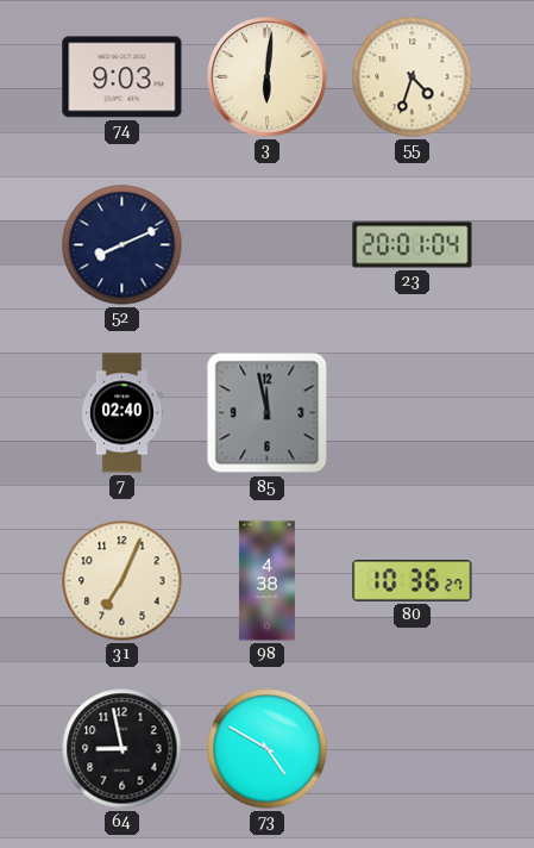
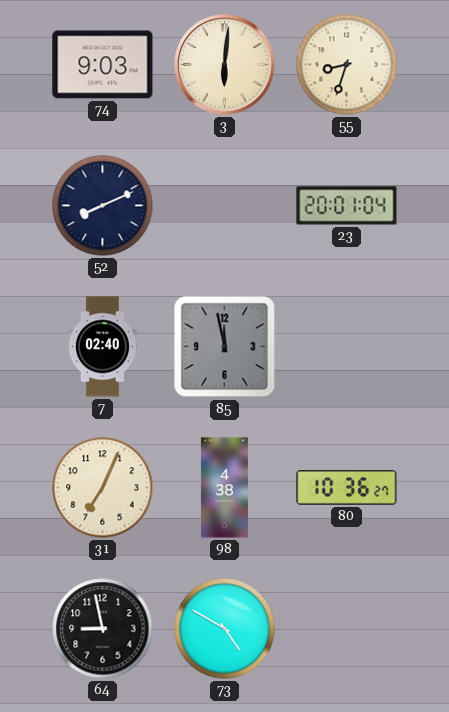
55: 4:33 -> 8:33
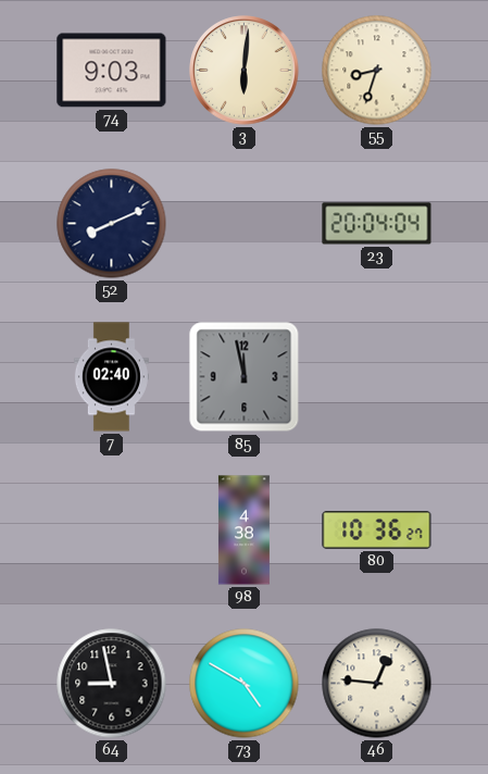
23: 20:01 -> 20:04
31: 7:04 -> none
46: none -> 12:46
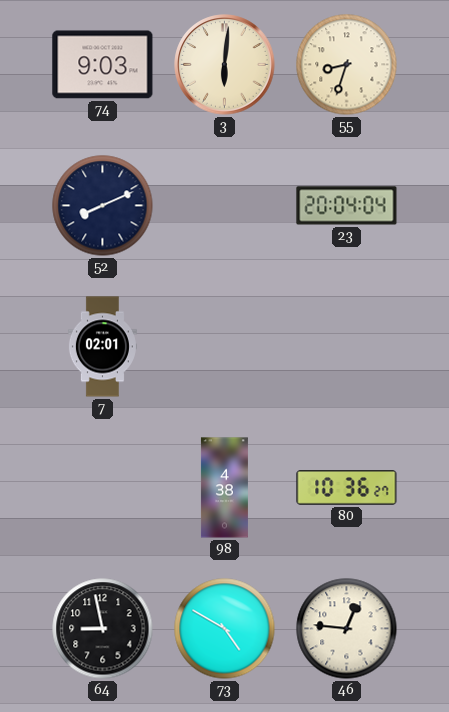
7: 02:40 -> 02:01
85: 11:58 -> none
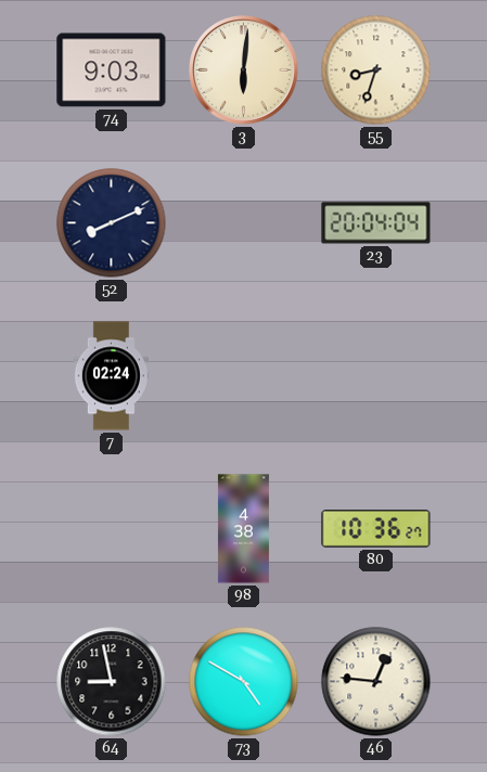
7: 02:01 -> 02:24
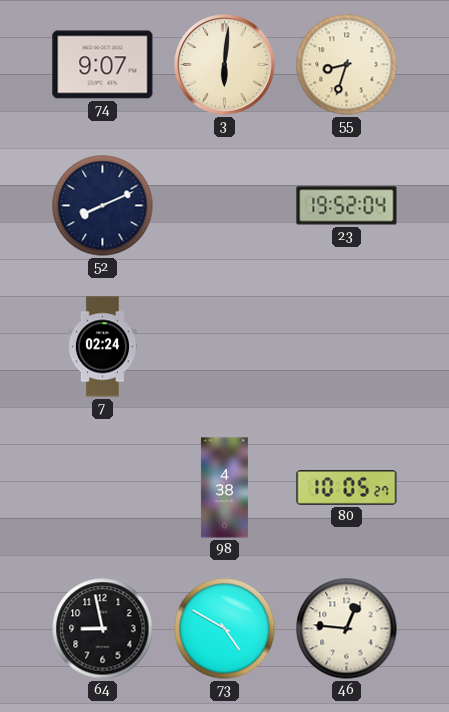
74: 9:03 -> 9:07
23: 20:04 -> 19:52
80: 10:36 -> 10:05
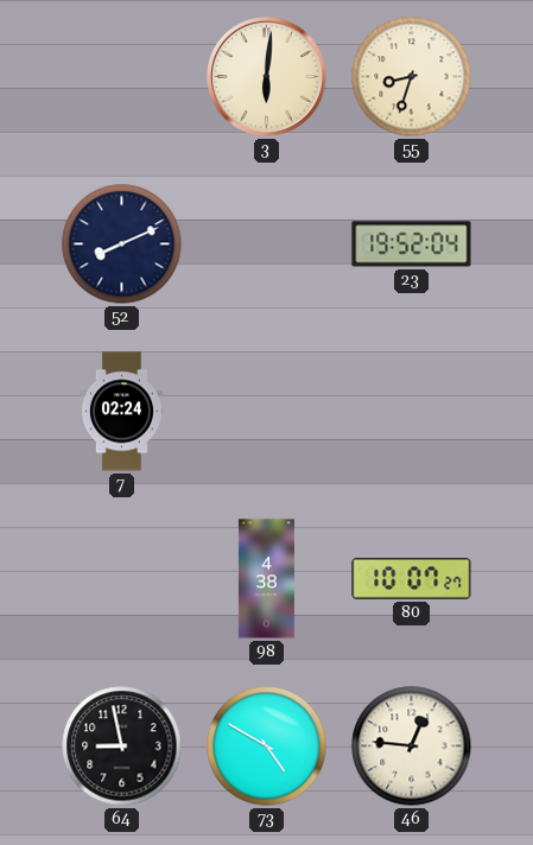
74: 9:07 -> none
80: 10:05 -> 10:07
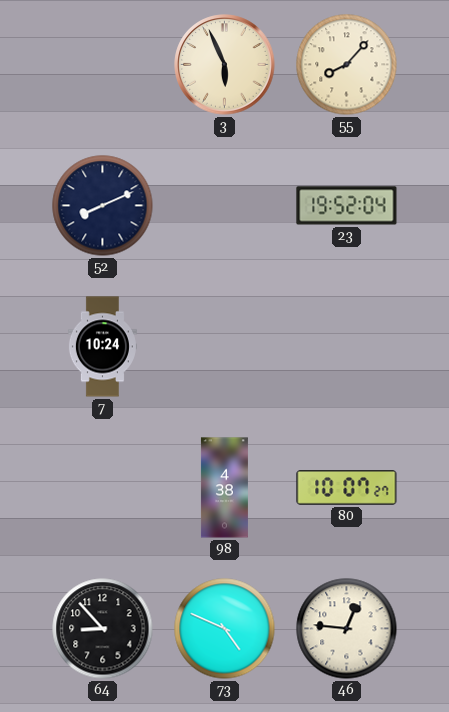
3: 6:01 -> 5:56
55: 8:33 -> 8:07
7: 02:24 -> 10:24
64: 8:58 -> 8:53
73: 4:50 -> 4:49
